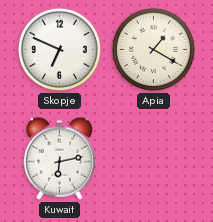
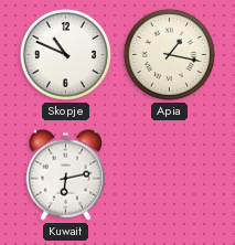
Skopje: 6:49 -> 10:49
Apia: 1:20 -> 1:17
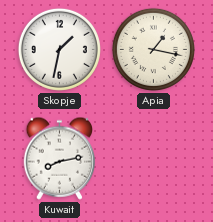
Skopje: 10:49 -> 1:32
Kuwait: 6:13 -> 8:13
